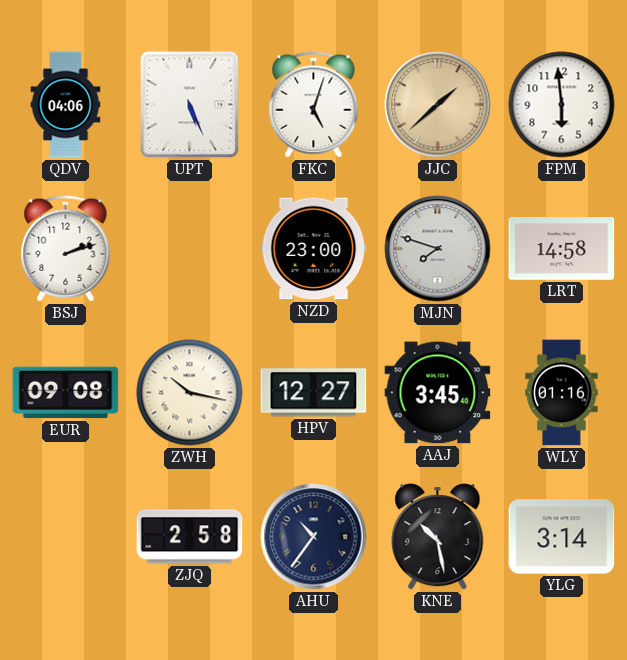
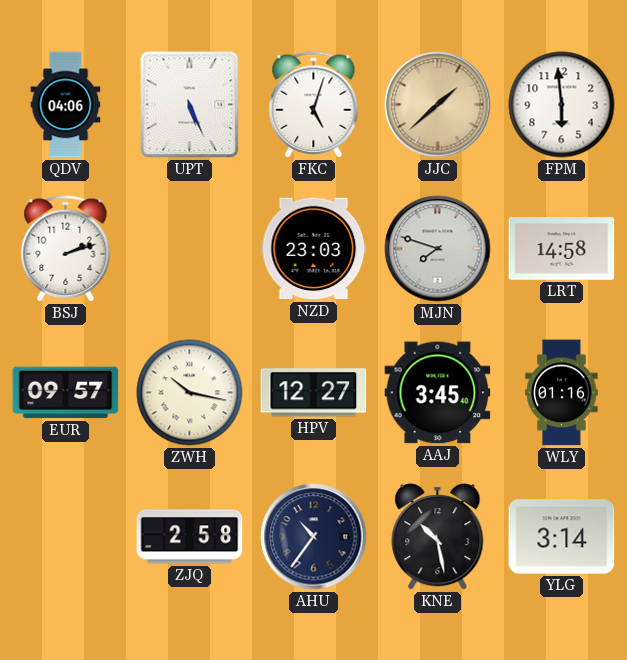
NZD: 23:00 -> 23:03
EUR: 09:08 -> 09:57
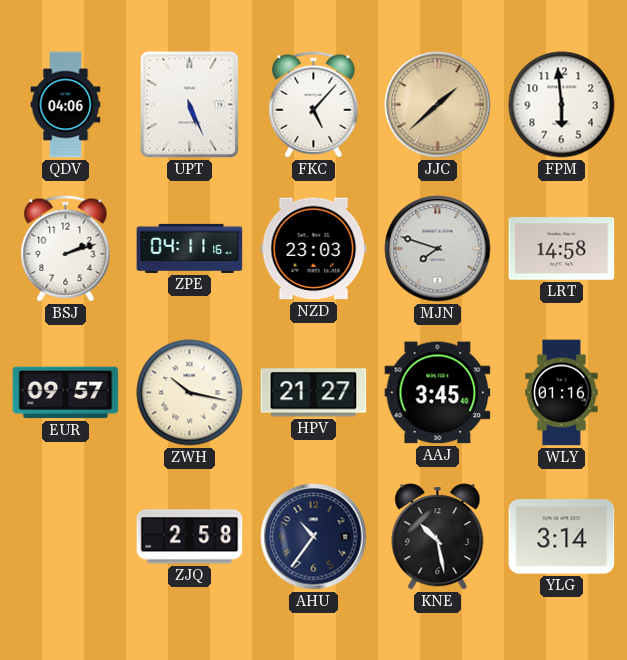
FKC: 5:03 -> 5:07
ZPE: none -> 04:11
HPV: 12:27 -> 21:27
